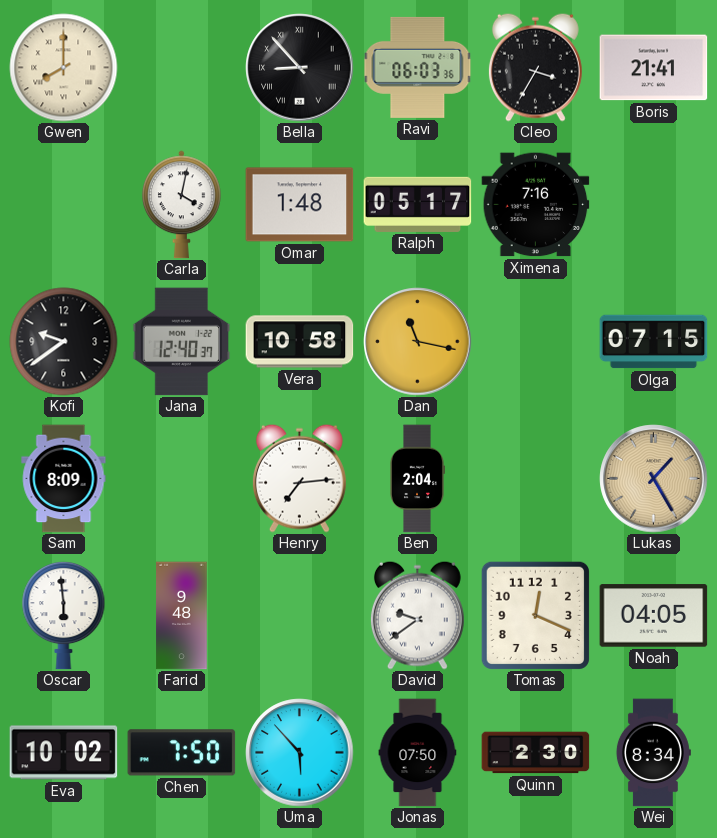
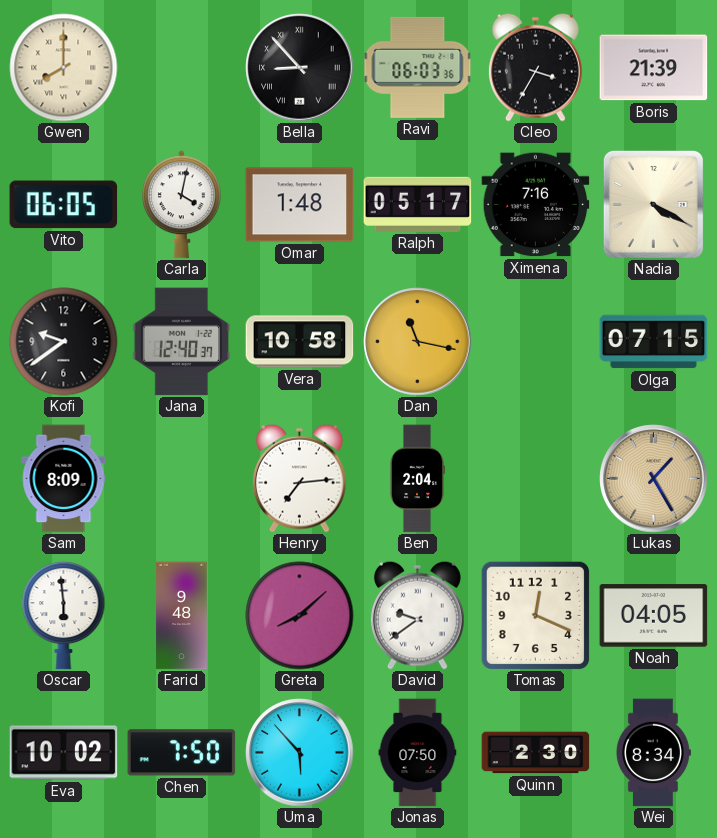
Boris: 21:41 -> 21:39
Vito: none -> 06:05
Nadia: none -> 4:20
Greta: none -> 8:08
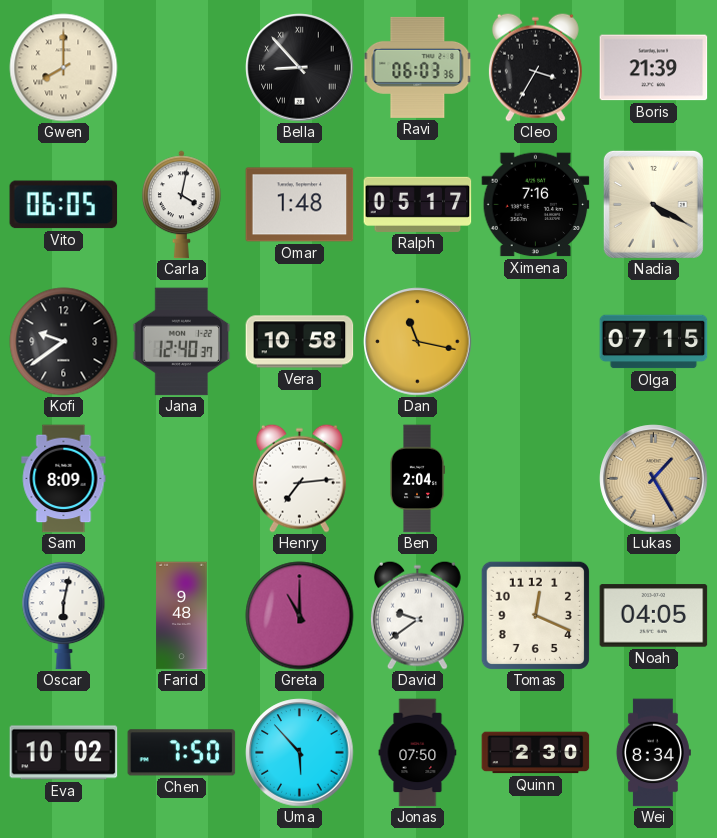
Oscar: 5:59 -> 6:02
Greta: 8:08 -> 11:00
